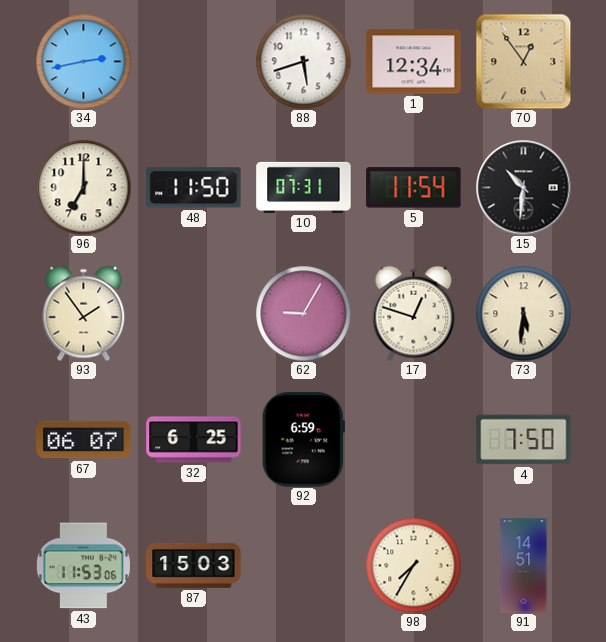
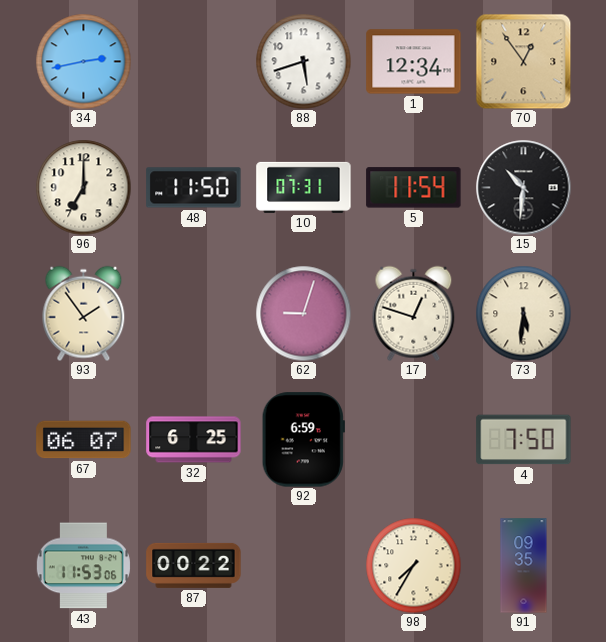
62: 9:05 -> 9:03
87: 15:03 -> 00:22
91: 14:51 -> 09:35
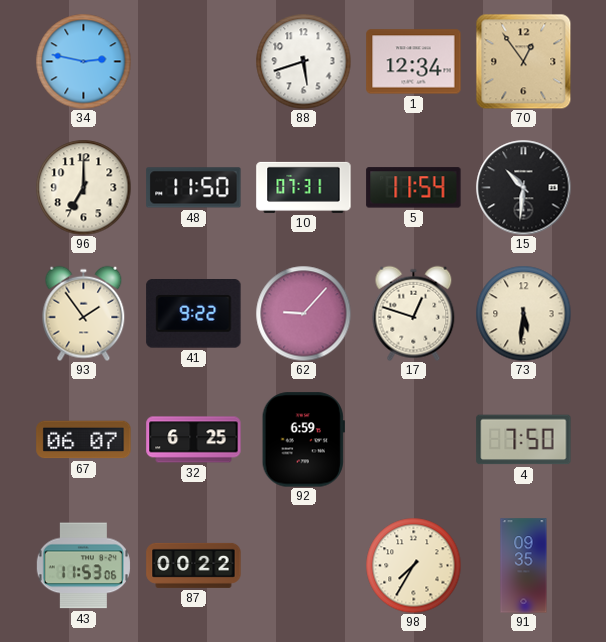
34: 2:43 -> 2:47
41: none -> 9:22
62: 9:03 -> 9:07
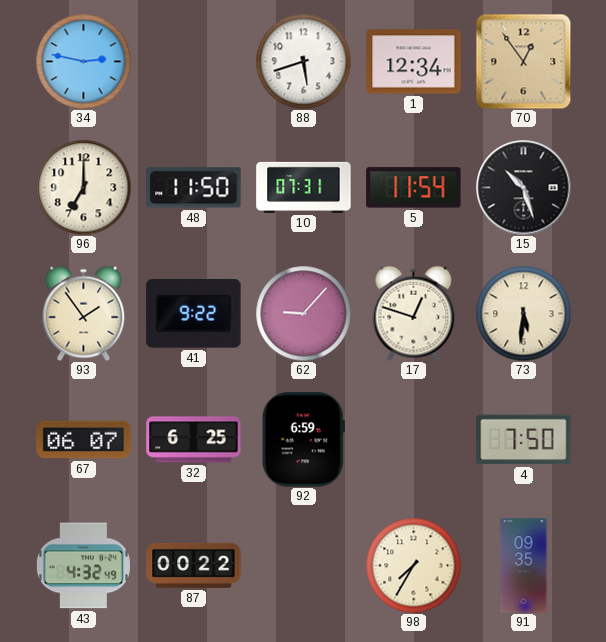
15: 10:31 -> 10:27
43: 11:53 -> 4:32
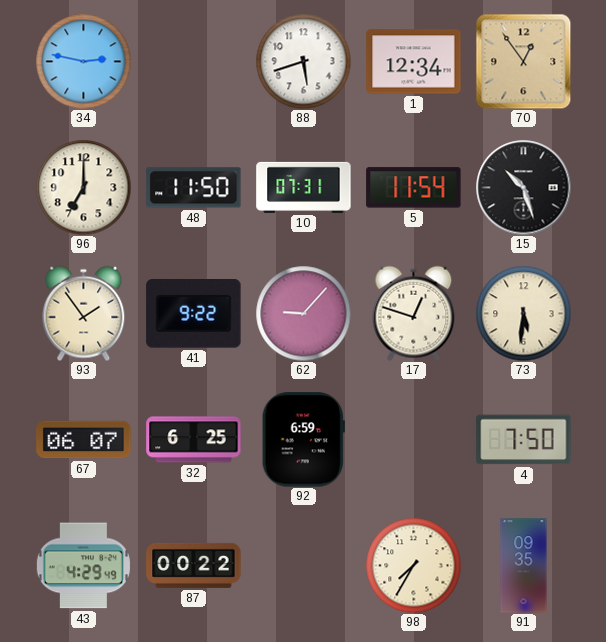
43: 4:32 -> 4:29
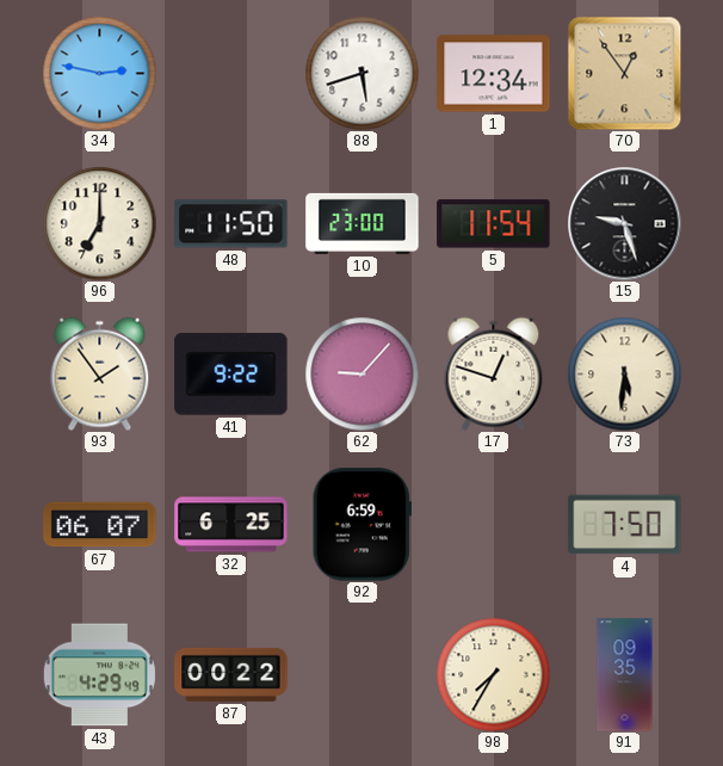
10: 07:31 -> 23:00
15: 10:27 -> 9:27
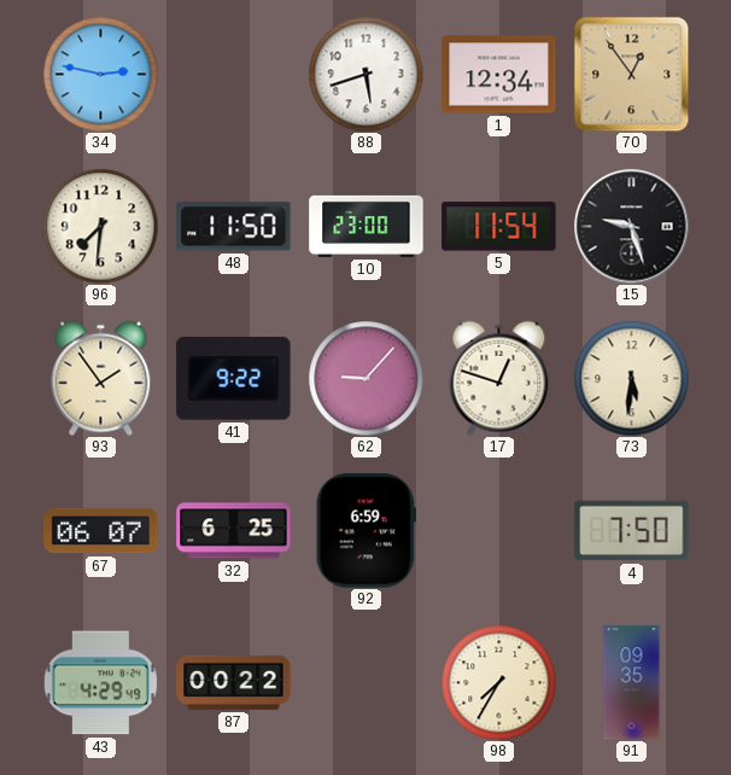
96: 7:00 -> 7:31
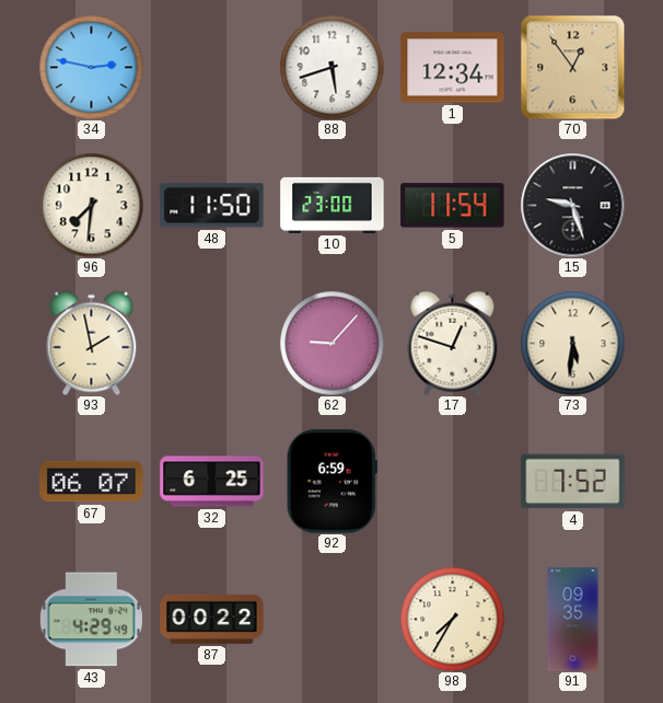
93: 1:54 -> 1:58
41: 9:22 -> none
4: 7:50 -> 7:52
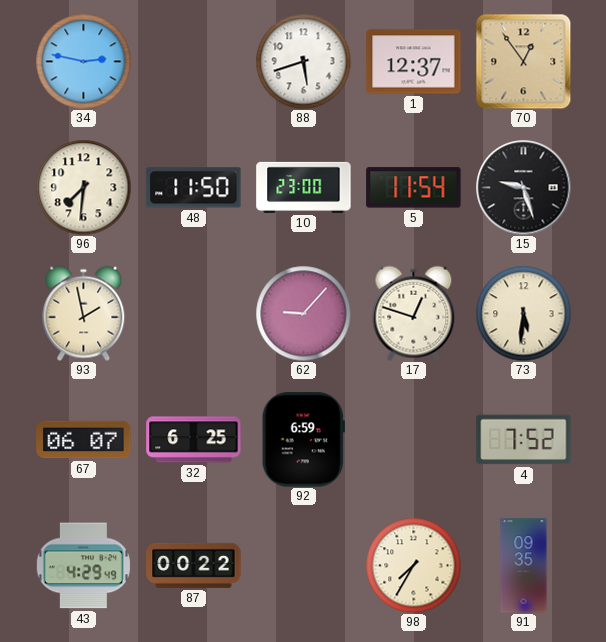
1: 12:34 -> 12:37
